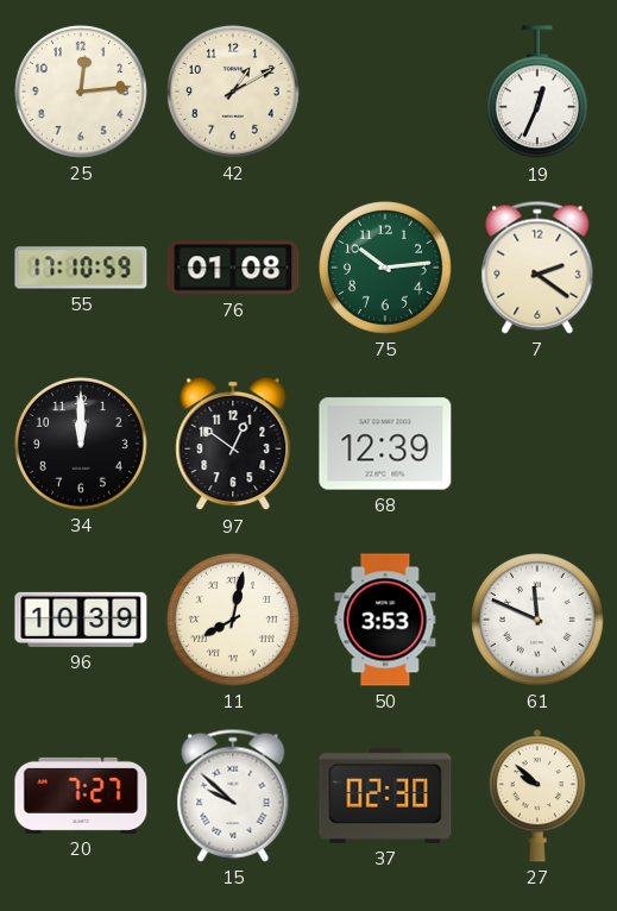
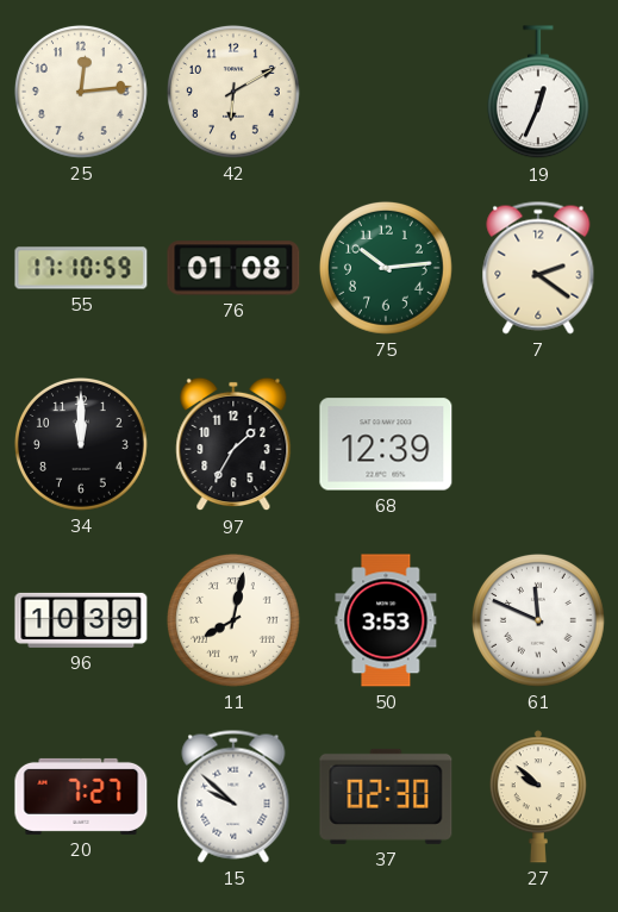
42: 1:10 -> 6:10
97: 12:51 -> 1:35
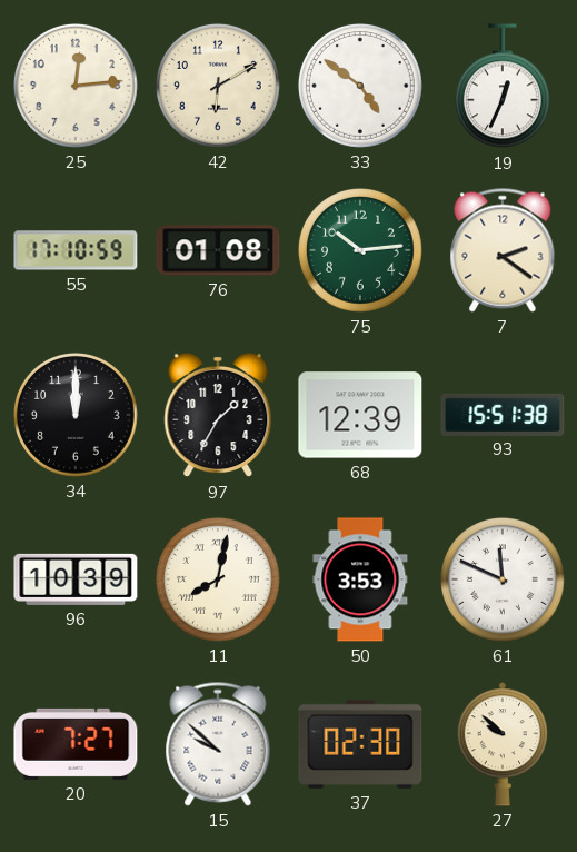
33: none -> 4:51
93: none -> 15:51
